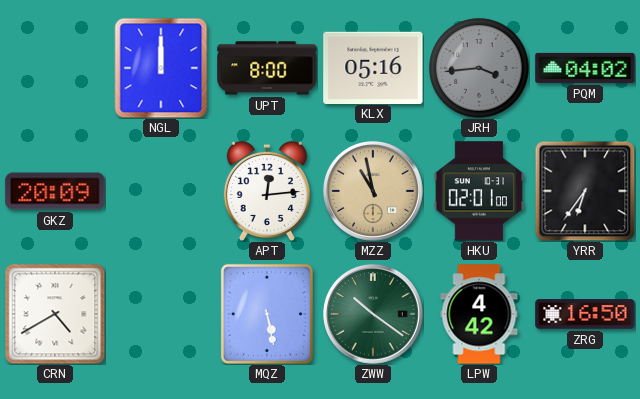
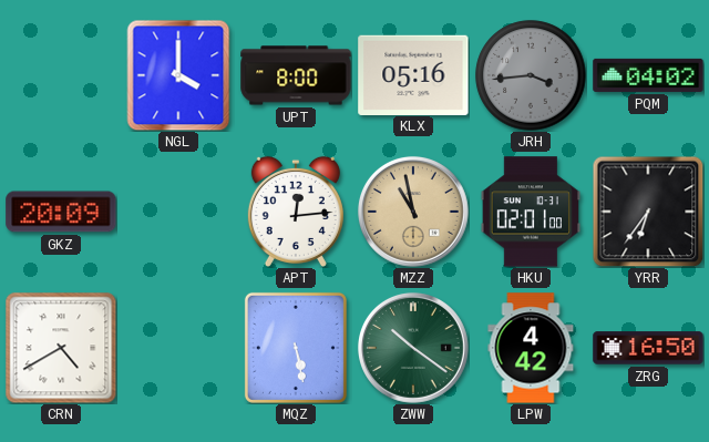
NGL: 12:00 -> 4:00
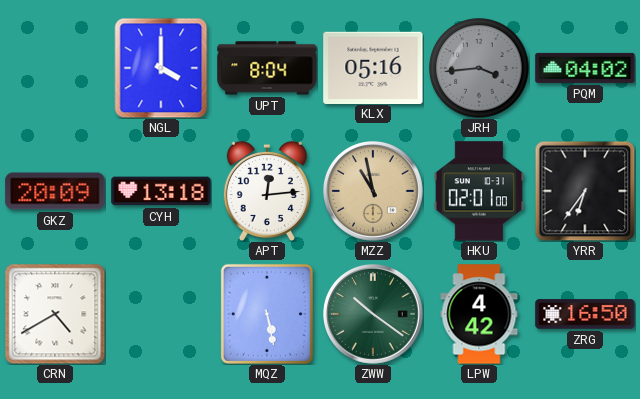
UPT: 8:00 -> 8:04
CYH: none -> 13:18
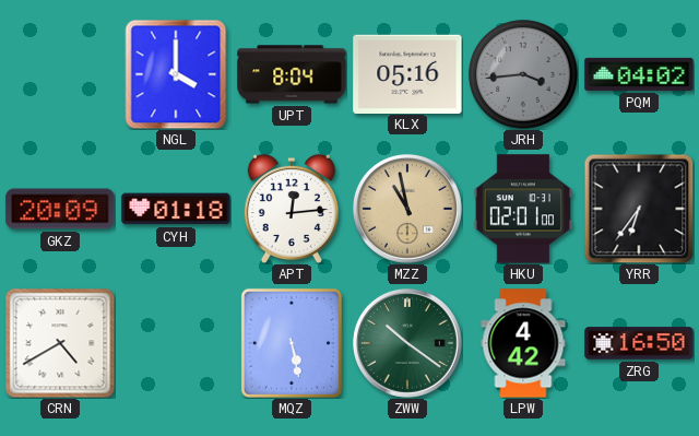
CYH: 13:18 -> 01:18
